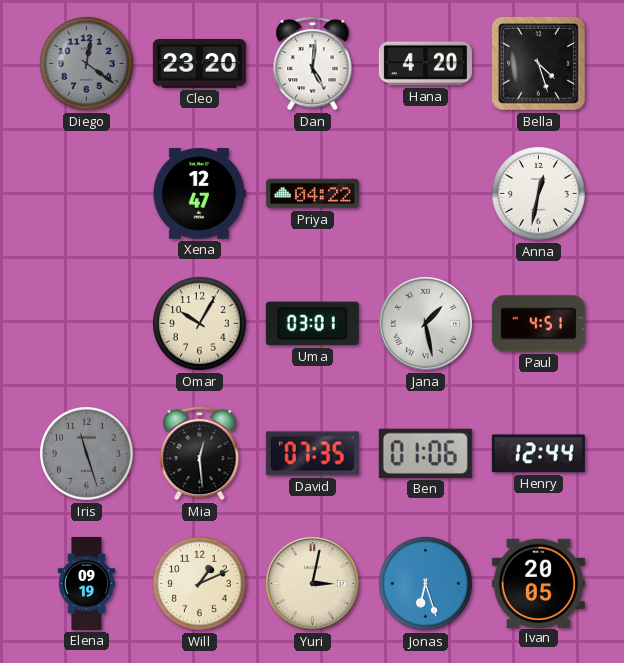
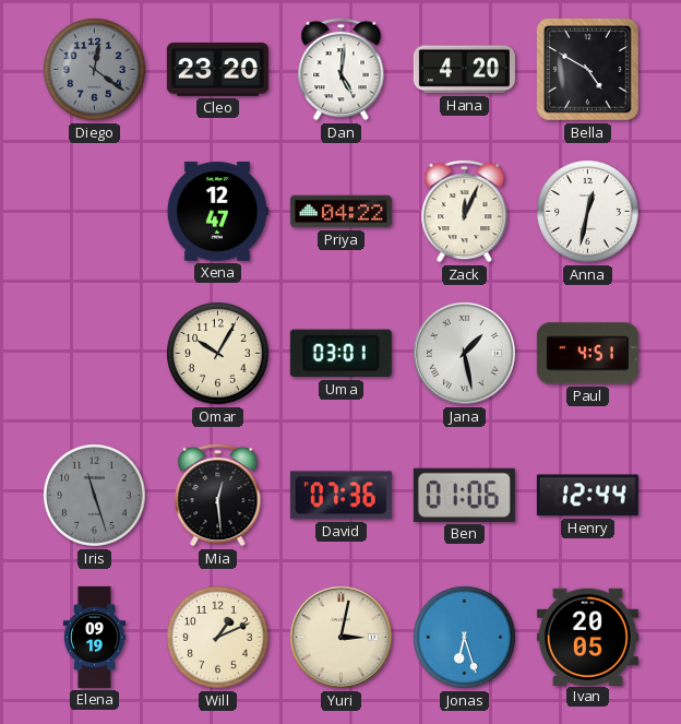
Bella: 4:27 -> 4:50
Zack: none -> 12:04
David: 07:35 -> 07:36
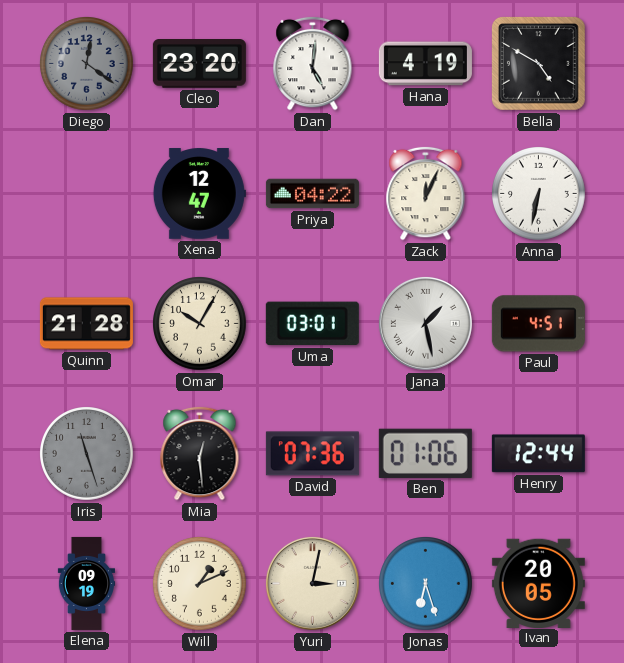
Hana: 4:20 -> 4:19
Anna: 12:32 -> 6:32
Quinn: none -> 21:28
